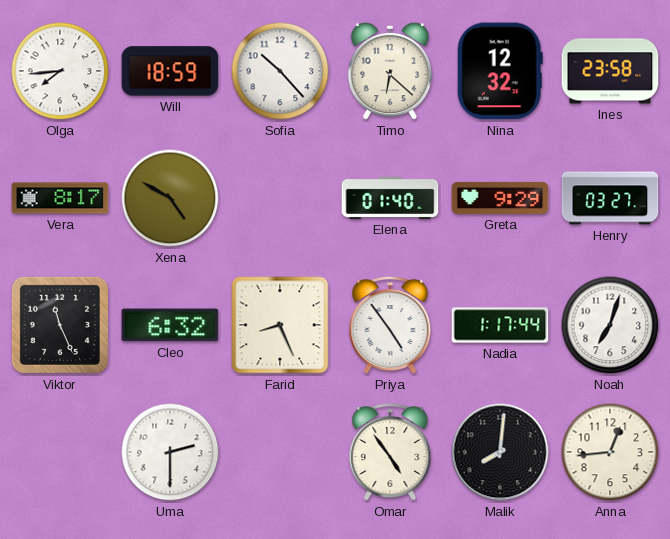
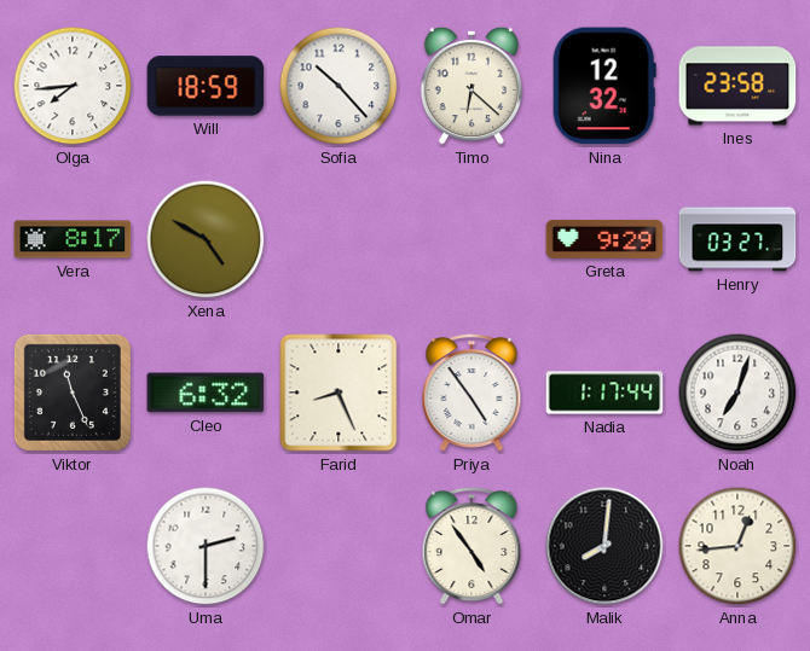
Elena: 01:40 -> none
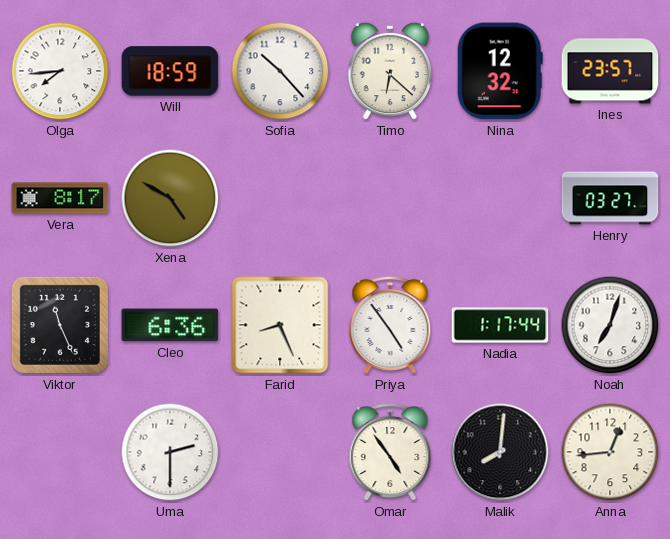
Ines: 23:58 -> 23:57
Greta: 9:29 -> none
Cleo: 6:32 -> 6:36
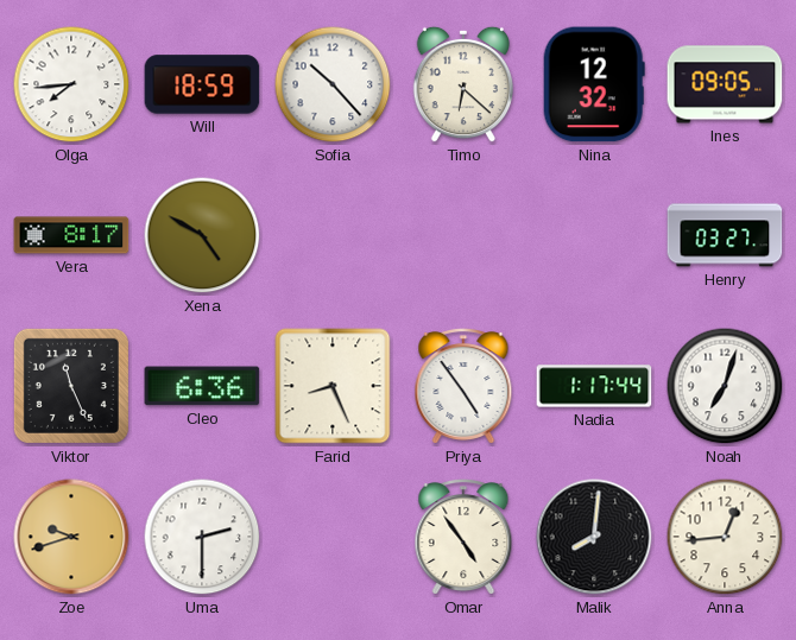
Ines: 23:57 -> 09:05
Zoe: none -> 9:42
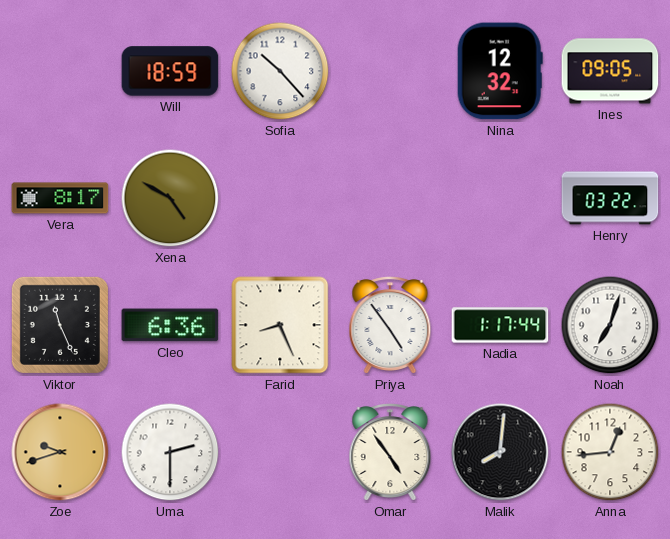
Olga: 7:44 -> none
Timo: 6:22 -> none
Henry: 03:27 -> 03:22
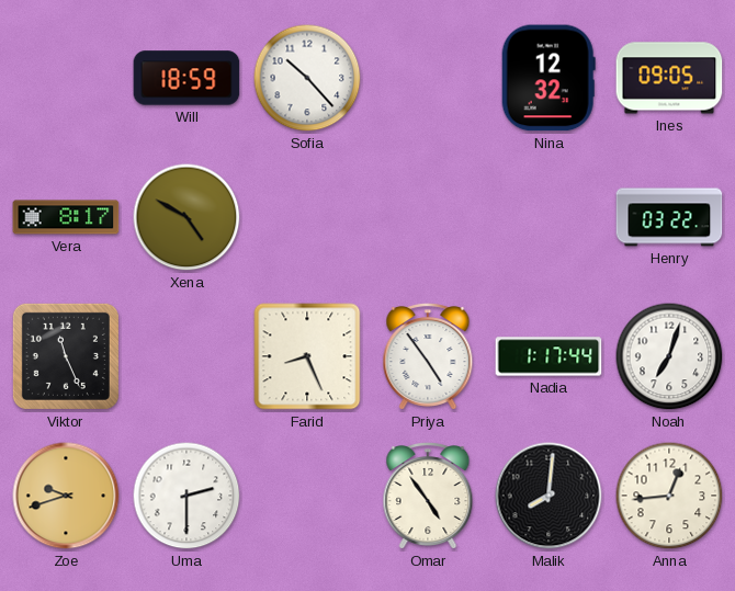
Cleo: 6:36 -> none
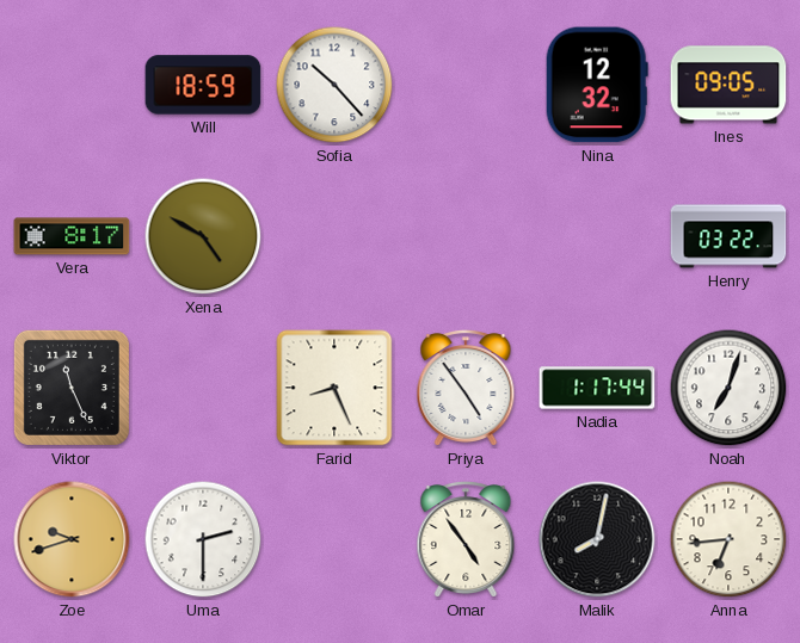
Malik: 8:01 -> 8:02
Anna: 12:44 -> 6:44
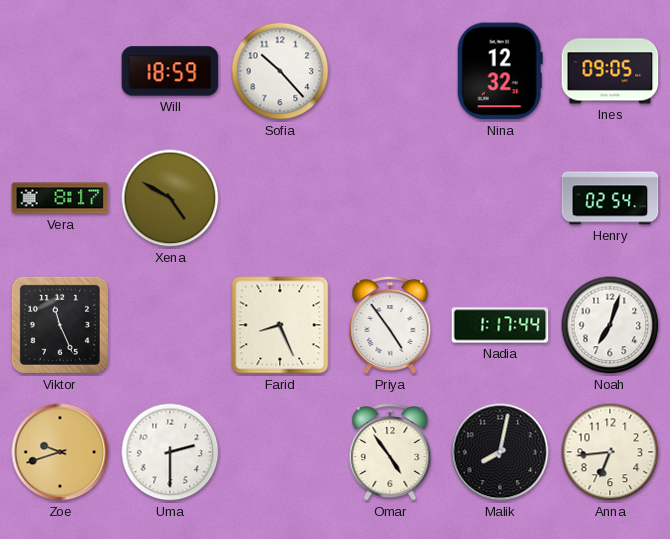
Henry: 03:22 -> 02:54
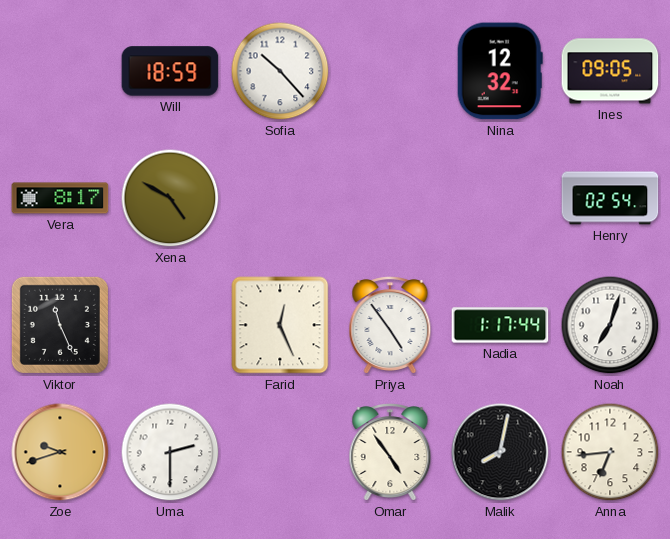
Farid: 8:26 -> 12:26
